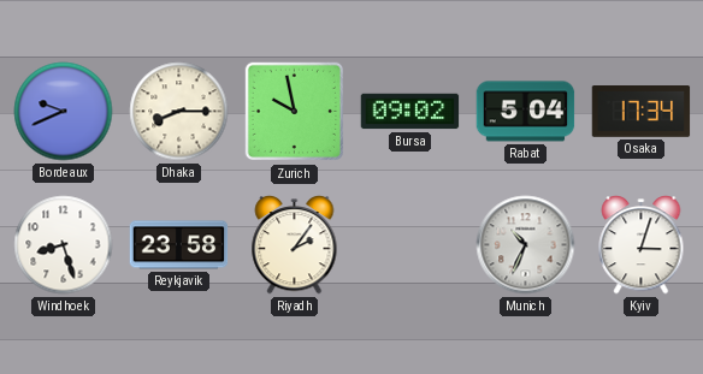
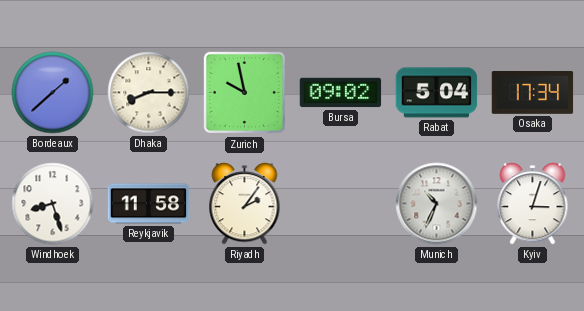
Bordeaux: 9:41 -> 1:38
Reykjavik: 23:58 -> 11:58
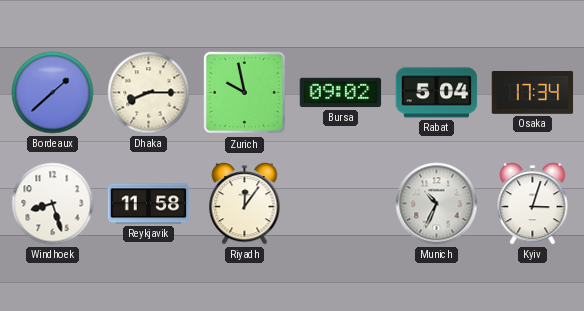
Riyadh: 2:06 -> 12:06
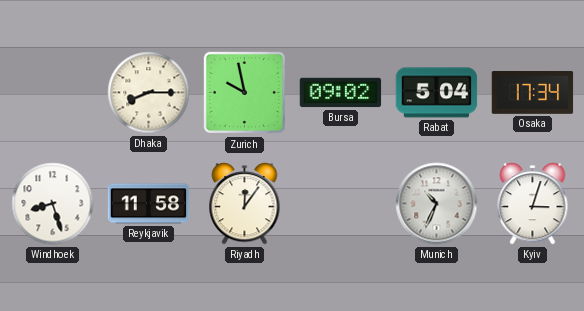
Bordeaux: 1:38 -> none
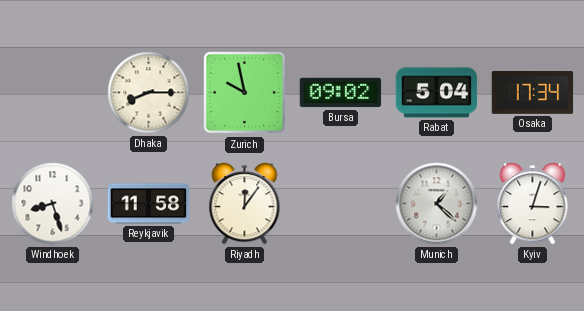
Munich: 10:34 -> 1:22
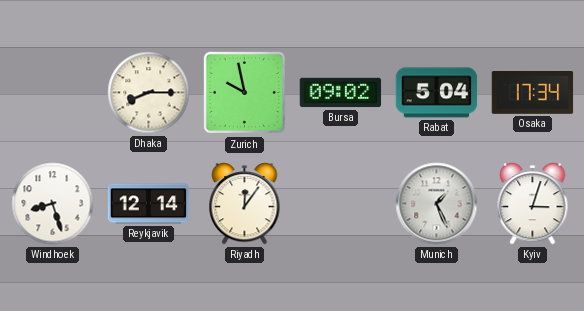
Reykjavik: 11:58 -> 12:14
Munich: 1:22 -> 1:26
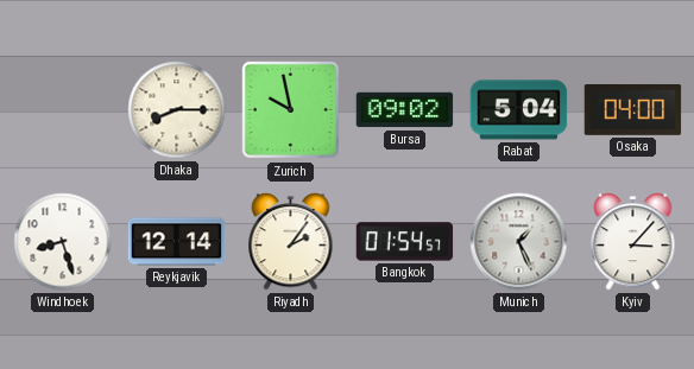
Osaka: 17:34 -> 04:00
Riyadh: 12:06 -> 2:06
Bangkok: none -> 01:54
Kyiv: 3:03 -> 3:07
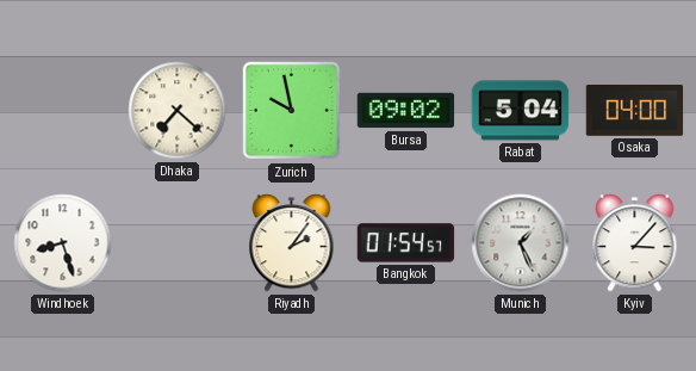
Dhaka: 8:15 -> 7:22
Reykjavik: 12:14 -> none
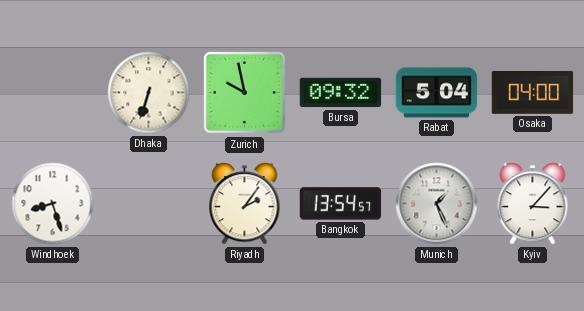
Dhaka: 7:22 -> 6:33
Bursa: 09:02 -> 09:32
Bangkok: 01:54 -> 13:54
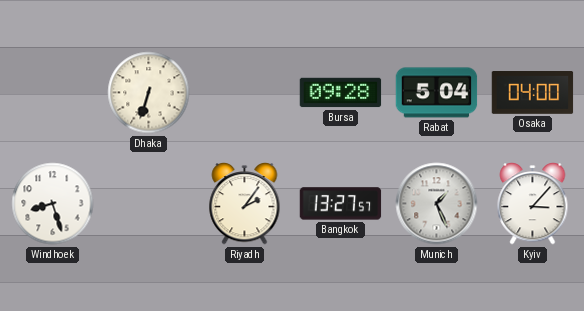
Zurich: 9:58 -> none
Bursa: 09:32 -> 09:28
Bangkok: 13:54 -> 13:27
